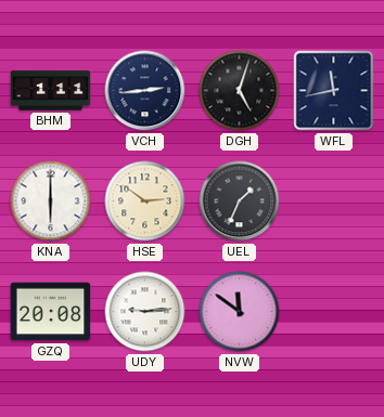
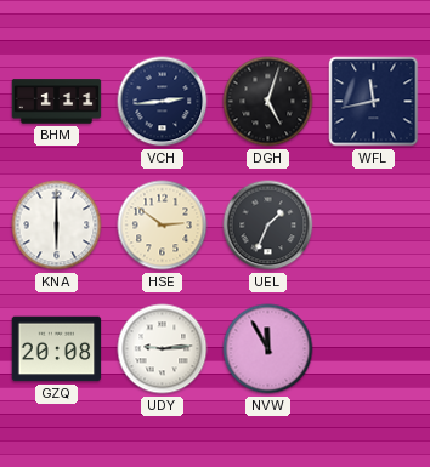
NVW: 11:51 -> 11:55
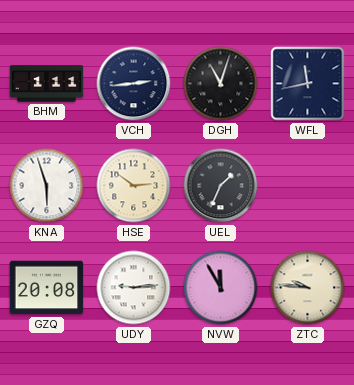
DGH: 5:03 -> 11:03
KNA: 6:00 -> 5:57
ZTC: none -> 9:46
